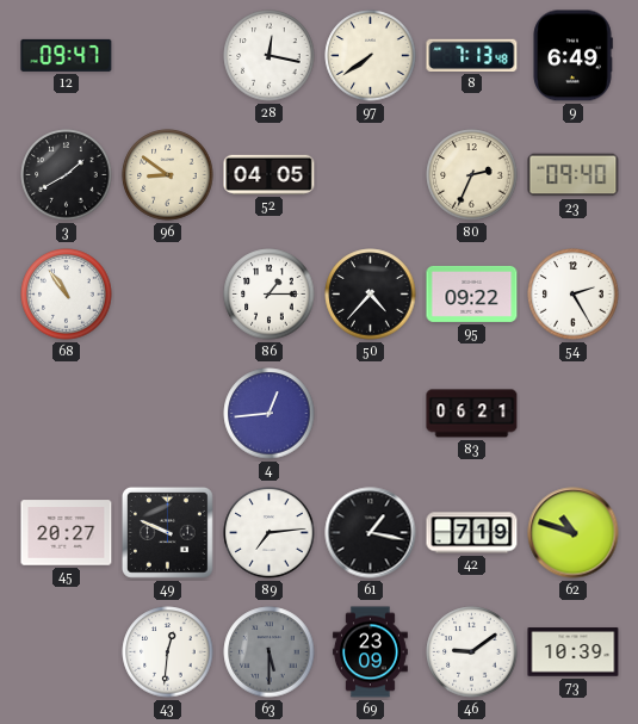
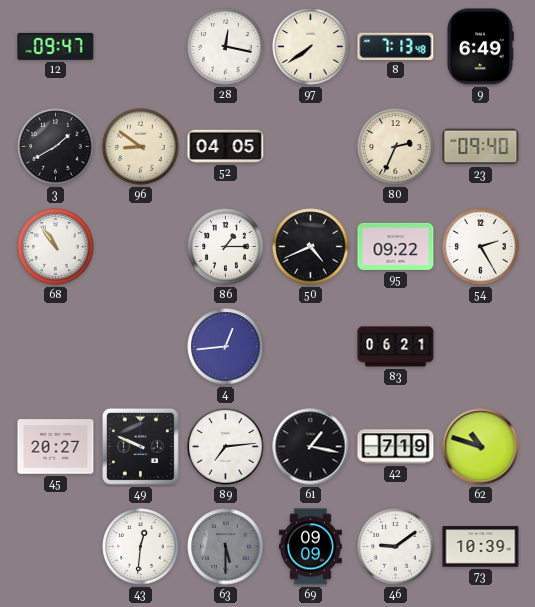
50: 4:37 -> 4:41
69: 23:09 -> 09:09
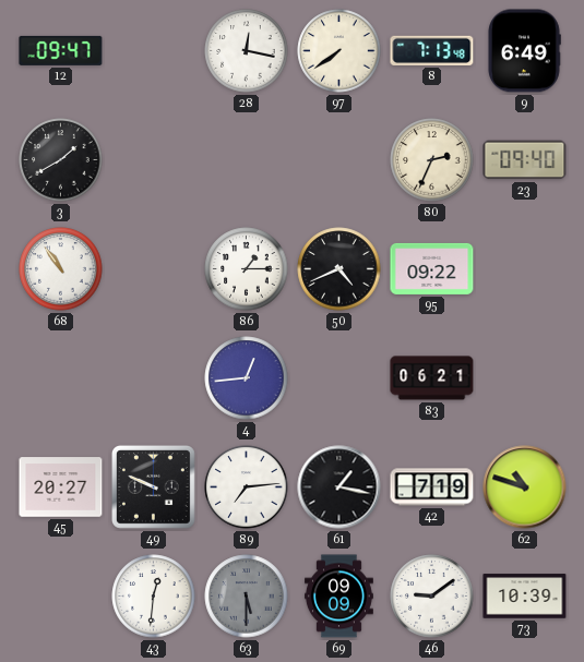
96: 8:51 -> none
52: 04:05 -> none
54: 2:25 -> none
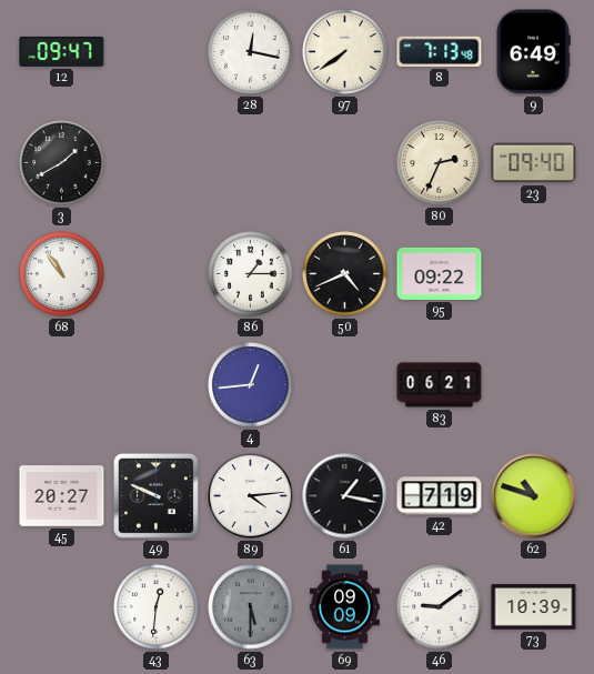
89: 7:14 -> 4:14
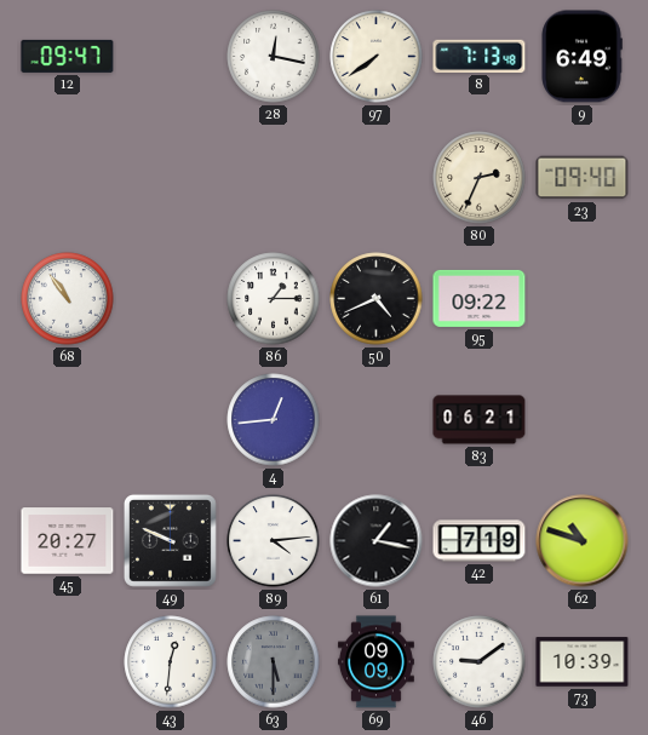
3: 1:40 -> none
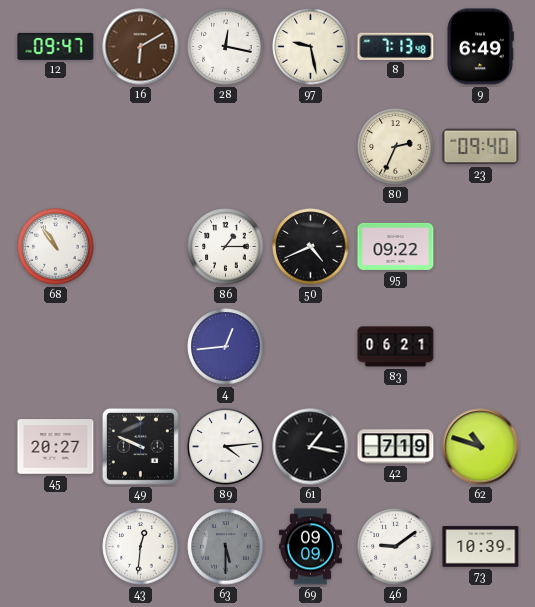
16: none -> 6:10
97: 7:39 -> 9:28
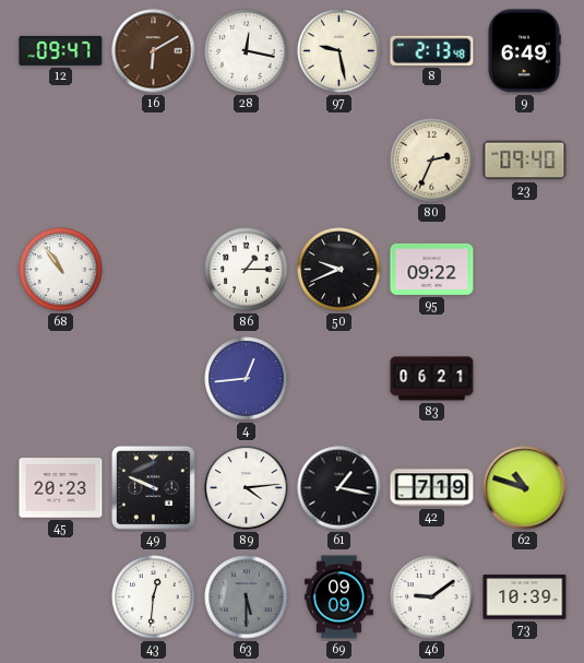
8: 7:13 -> 2:13
50: 4:41 -> 9:41
45: 20:27 -> 20:23
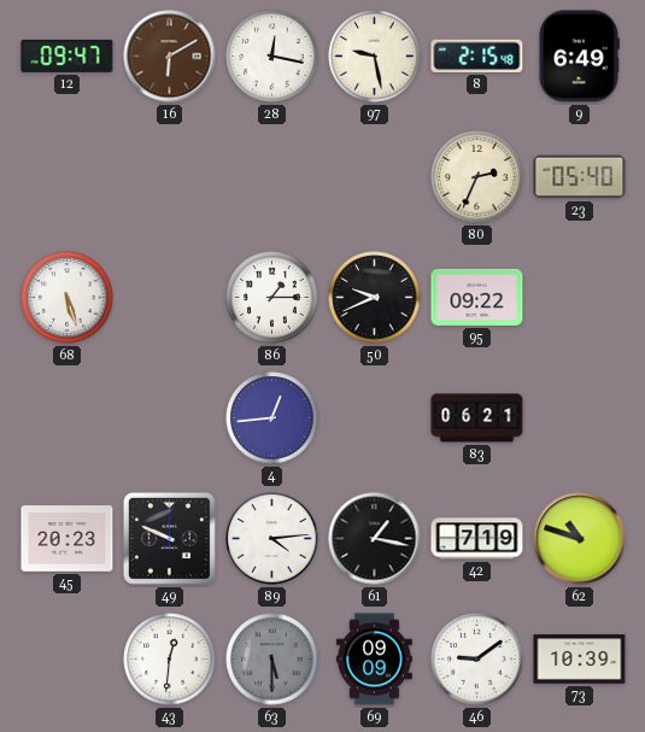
8: 2:13 -> 2:15
23: 09:40 -> 05:40
68: 10:54 -> 5:27
